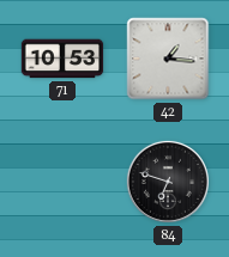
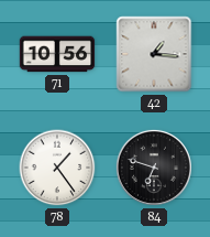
71: 10:53 -> 10:56
78: none -> 1:24
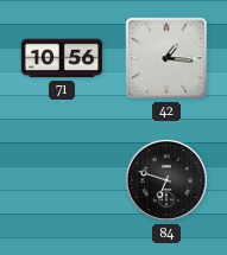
78: 1:24 -> none
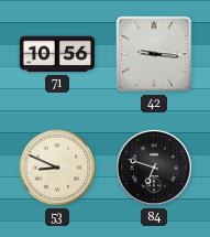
42: 1:16 -> 9:16
53: none -> 8:49
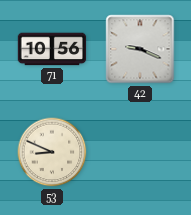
42: 9:16 -> 9:19
84: 6:48 -> none
